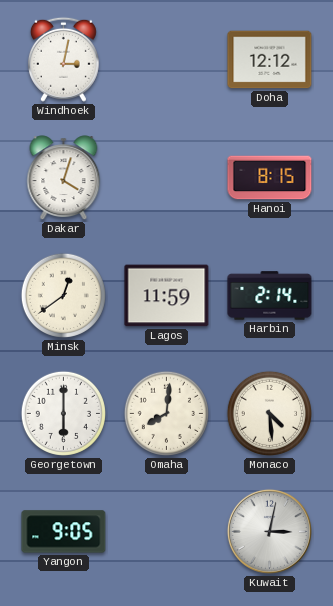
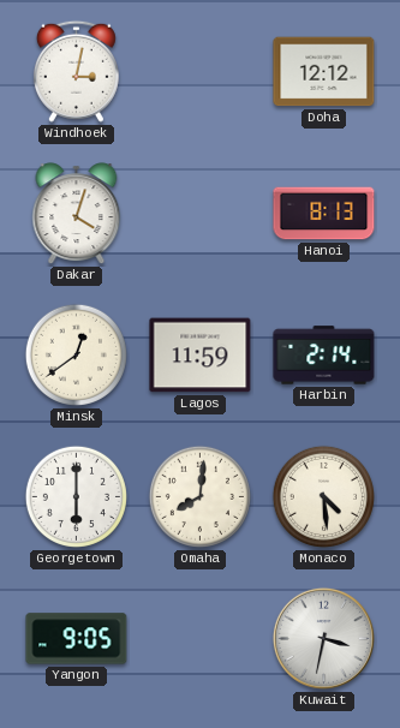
Hanoi: 8:15 -> 8:13
Kuwait: 3:02 -> 3:32
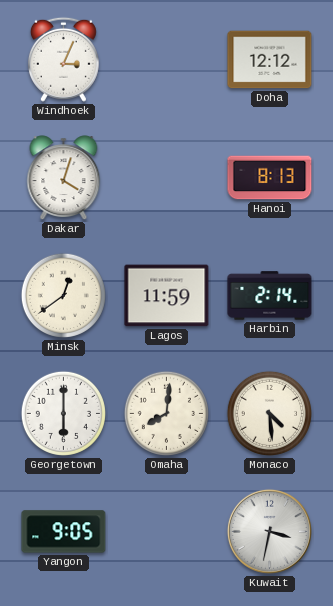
Windhoek: 3:02 -> 3:04
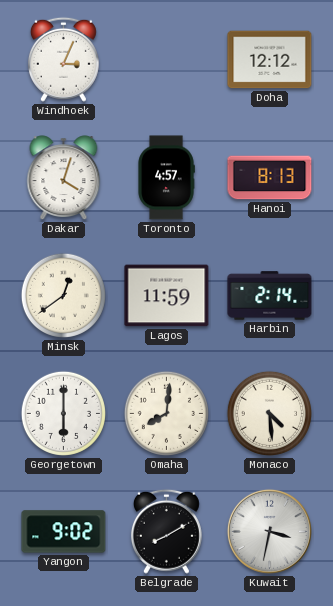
Toronto: none -> 4:57
Yangon: 9:05 -> 9:02
Belgrade: none -> 8:10
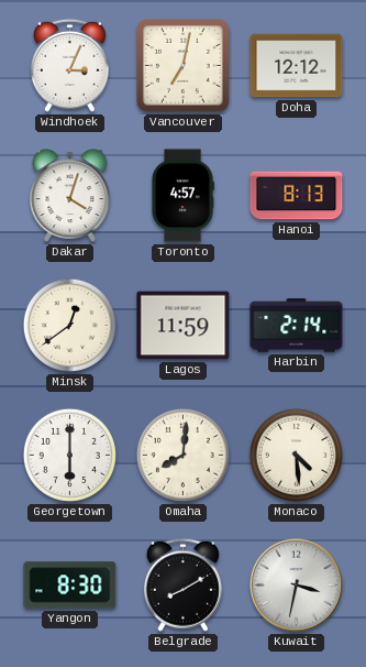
Vancouver: none -> 7:02
Yangon: 9:02 -> 8:30
